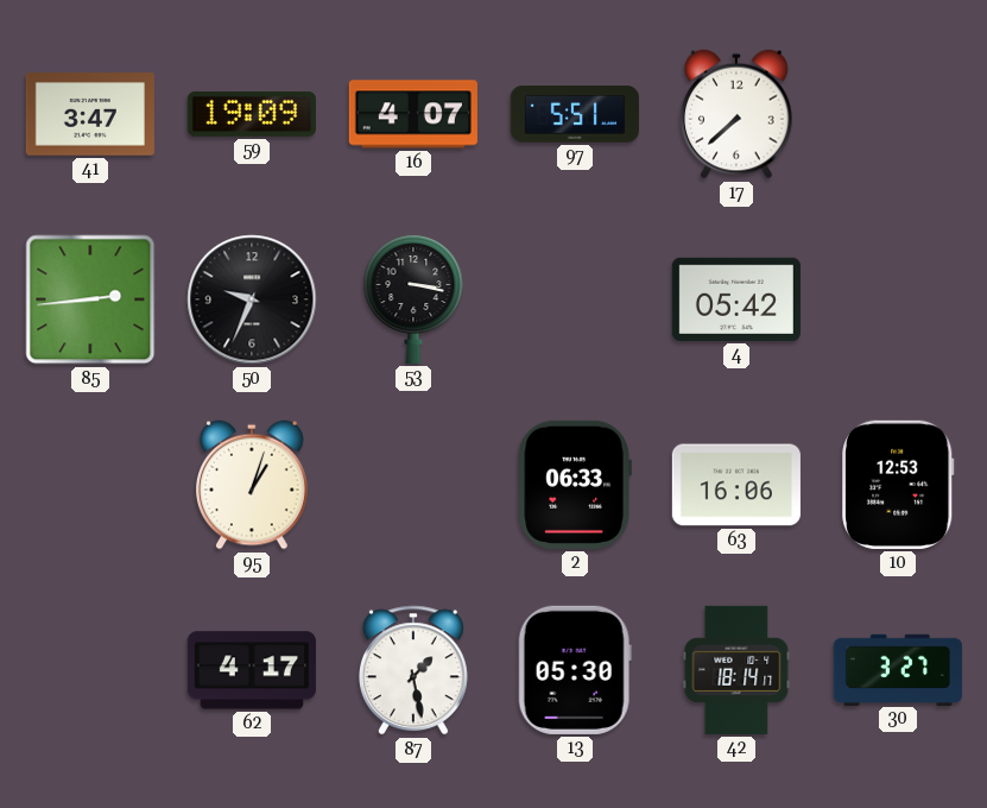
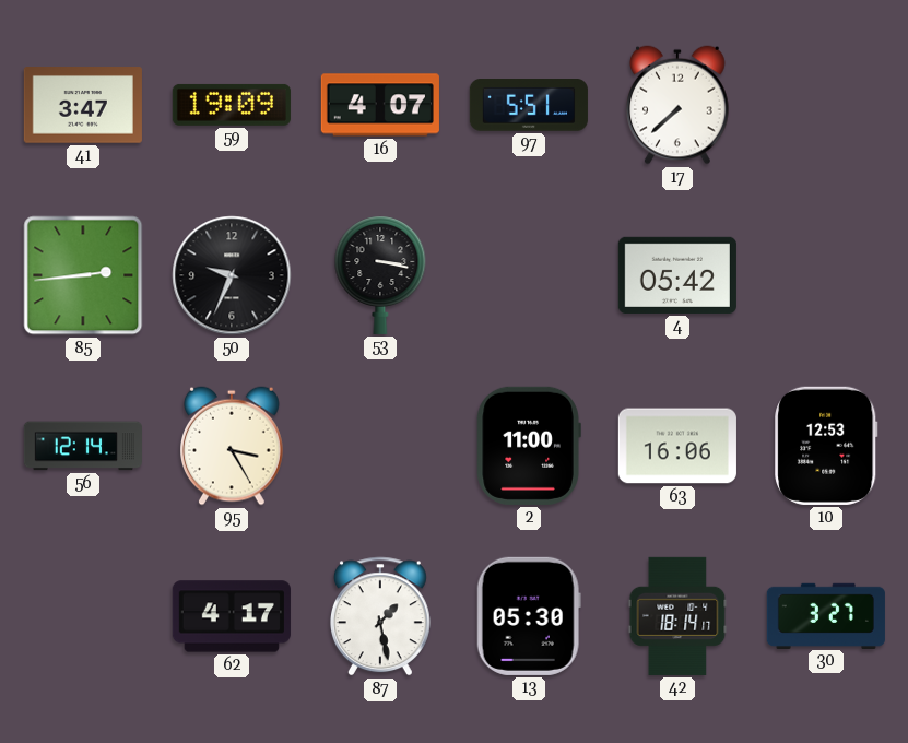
56: none -> 12:14
95: 1:03 -> 3:25
2: 06:33 -> 11:00
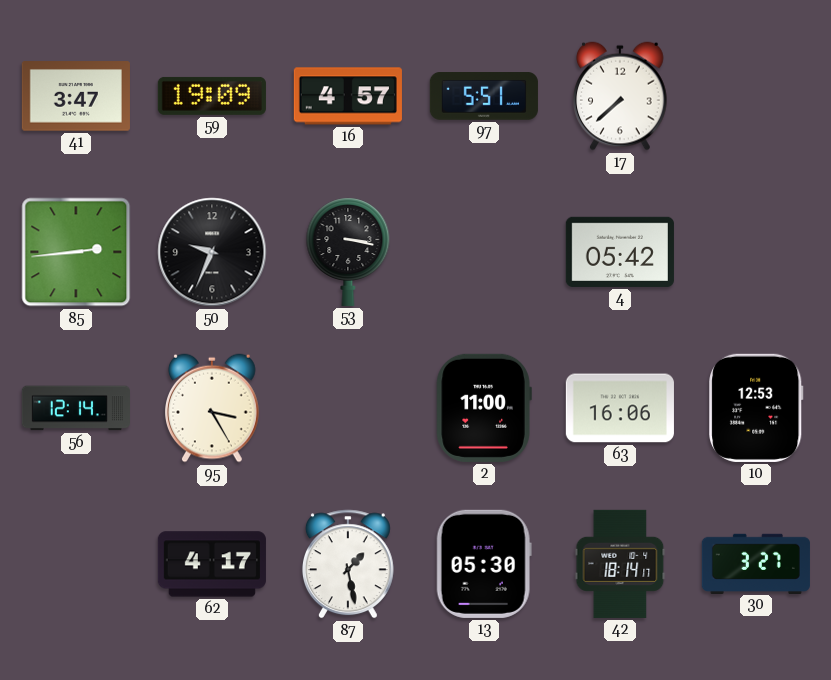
16: 4:07 -> 4:57
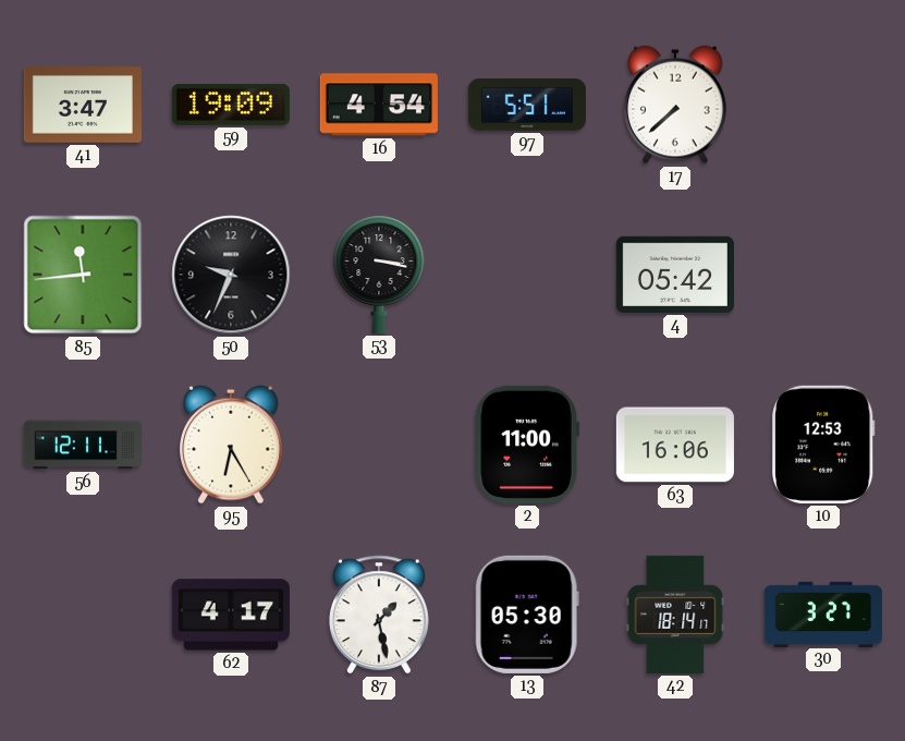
16: 4:57 -> 4:54
85: 2:44 -> 11:44
56: 12:14 -> 12:11
95: 3:25 -> 6:25
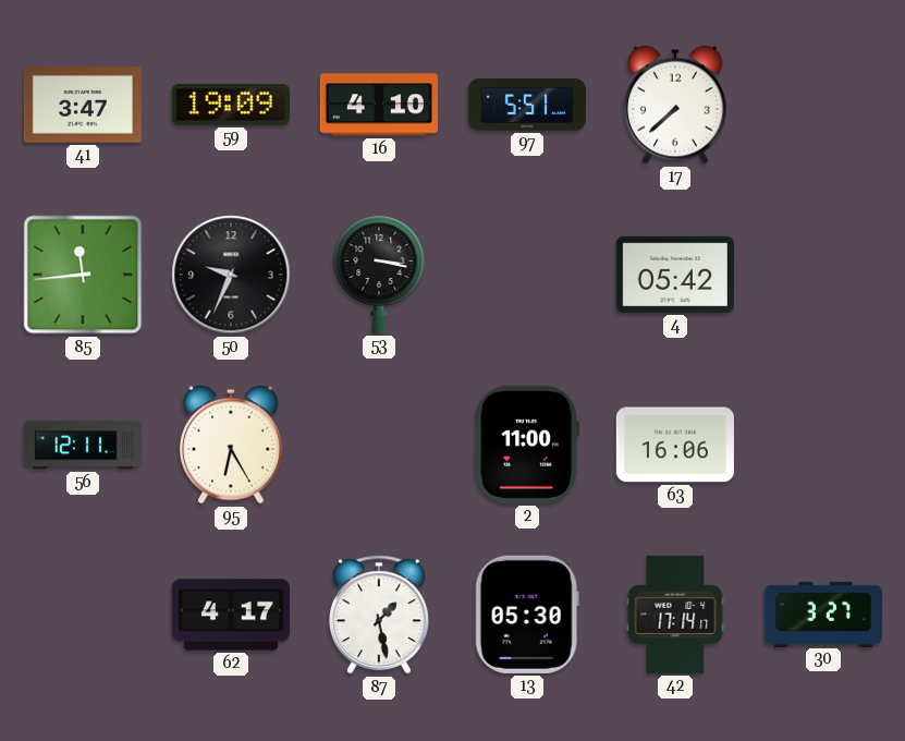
16: 4:54 -> 4:10
10: 12:53 -> none
42: 18:14 -> 17:14
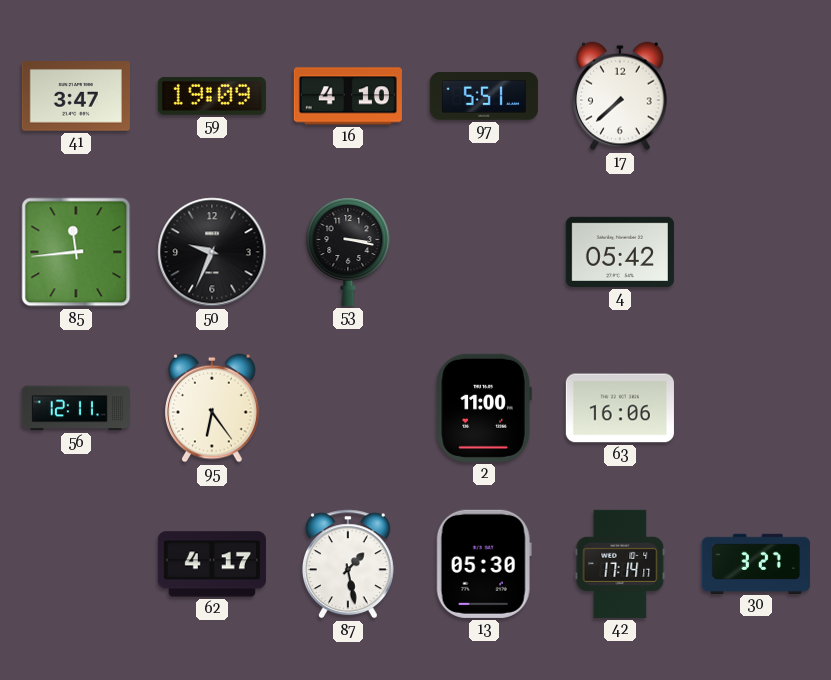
95: 6:25 -> 6:24
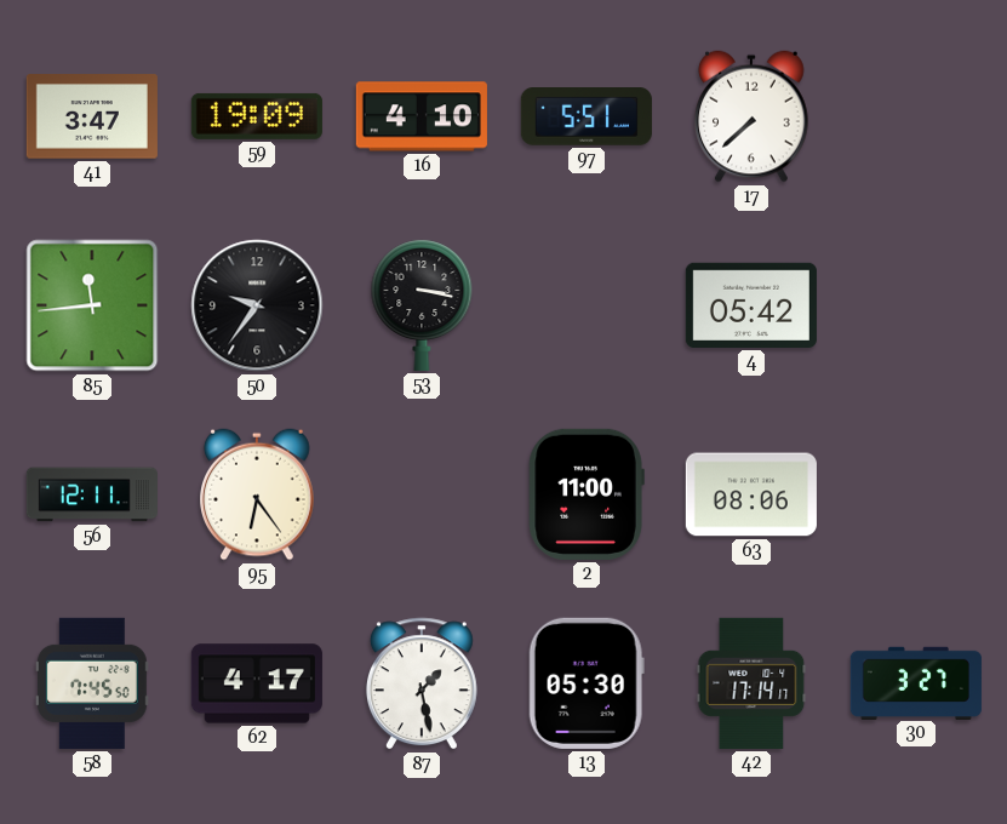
50: 9:34 -> 9:36
63: 16:06 -> 08:06
58: none -> 7:45
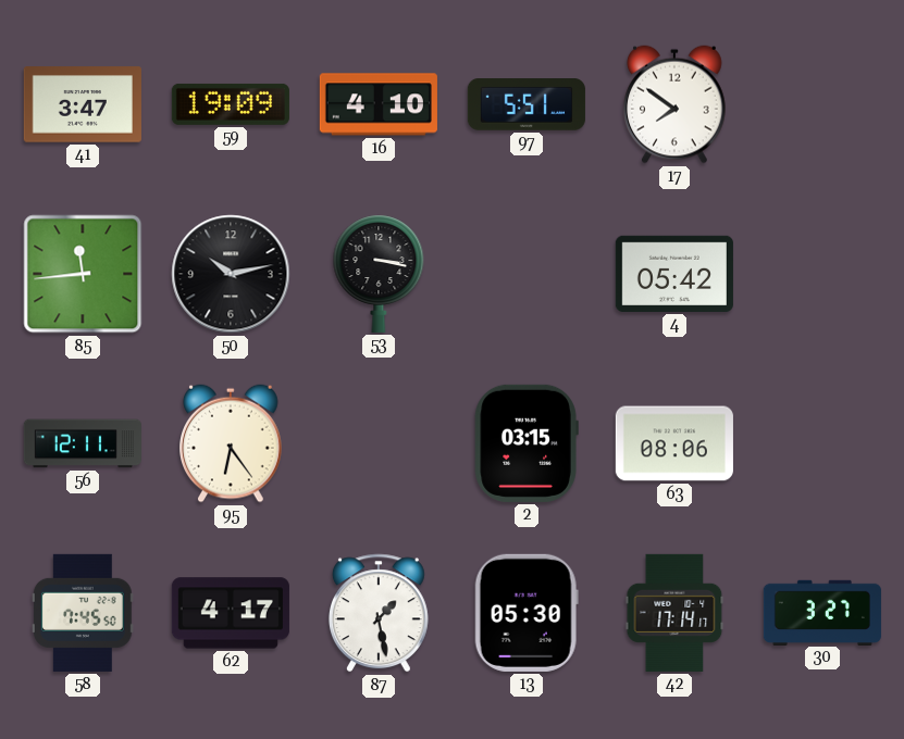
17: 7:38 -> 7:51
50: 9:36 -> 10:13
2: 11:00 -> 03:15
